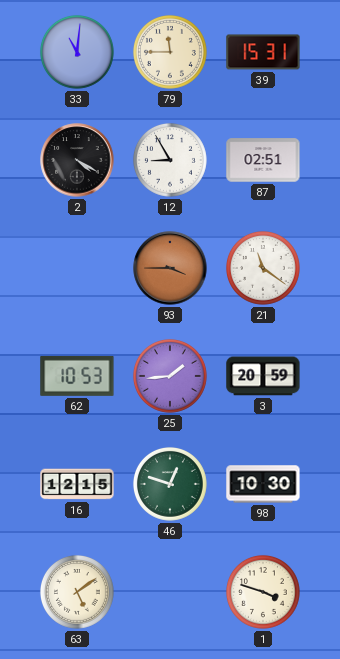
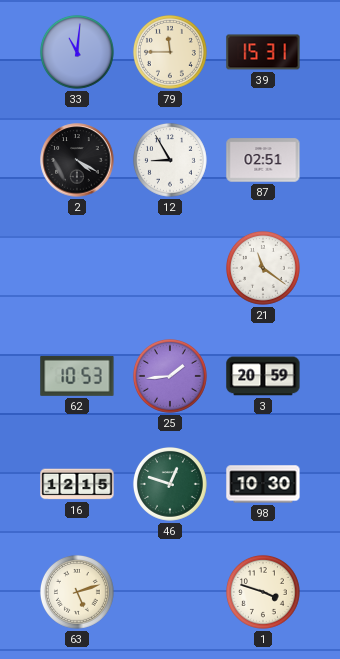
93: 3:45 -> none
63: 5:09 -> 5:12
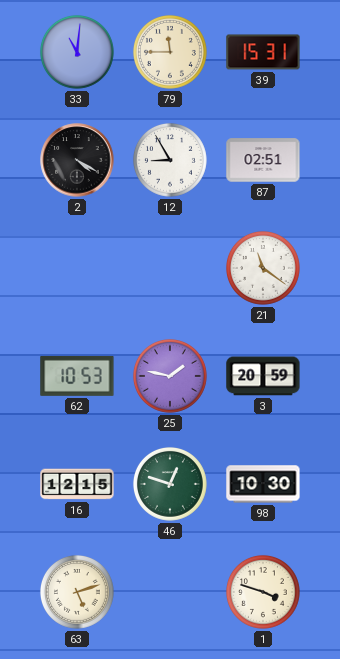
25: 1:44 -> 1:47
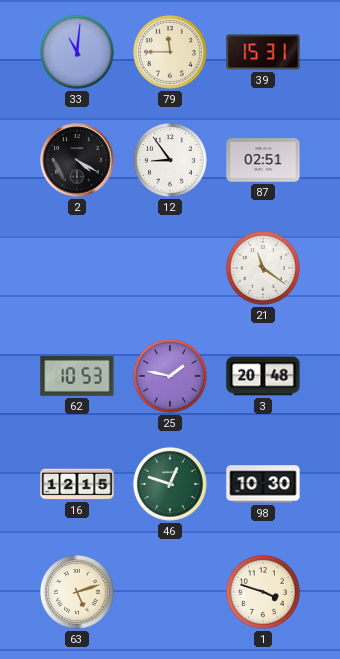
12: 8:55 -> 8:54
3: 20:59 -> 20:48
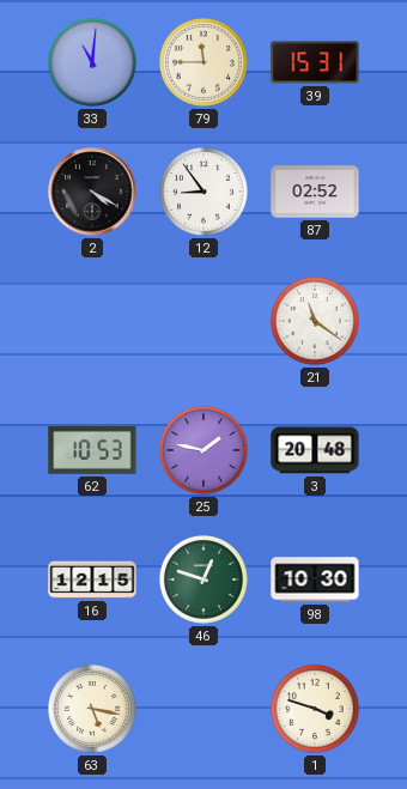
87: 02:51 -> 02:52
63: 5:12 -> 5:17
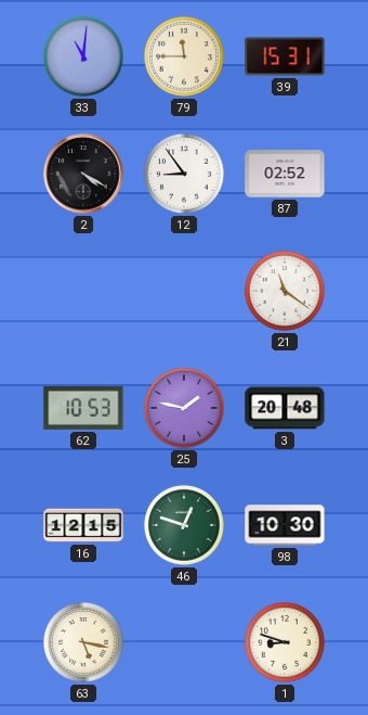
1: 3:48 -> 8:48
